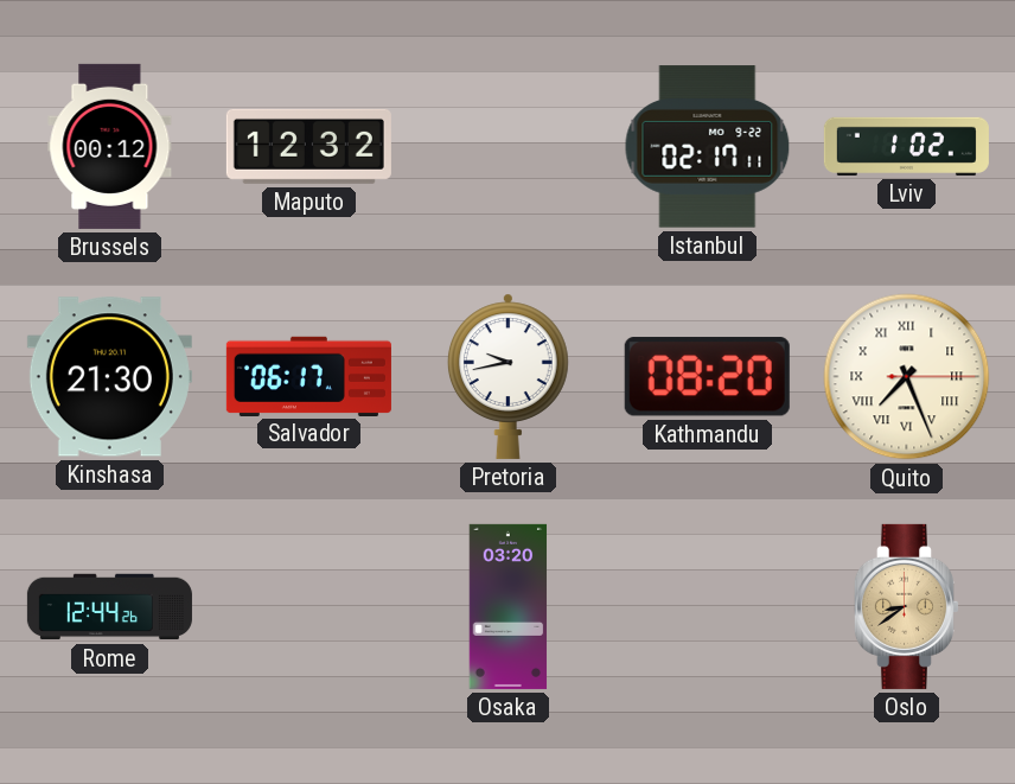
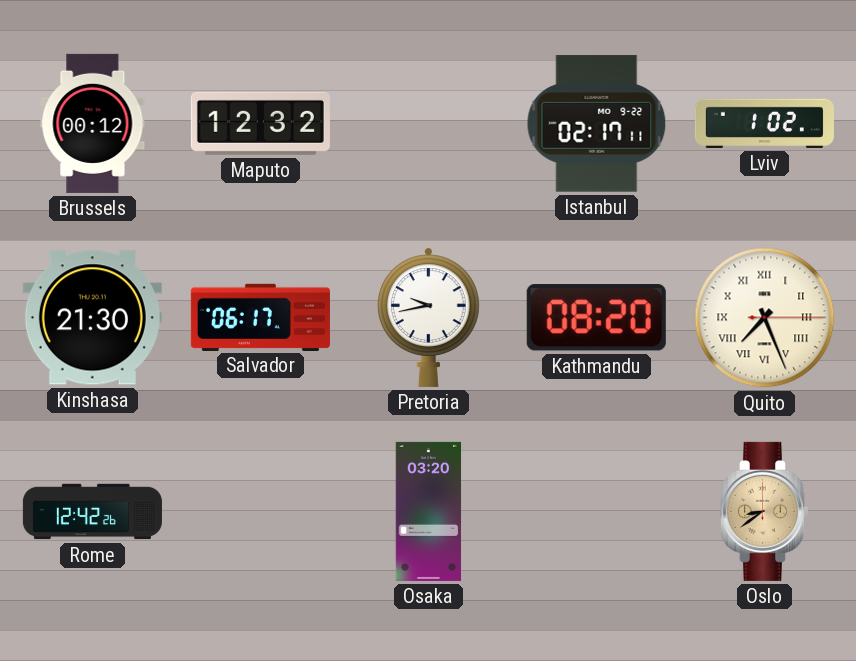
Rome: 12:44 -> 12:42
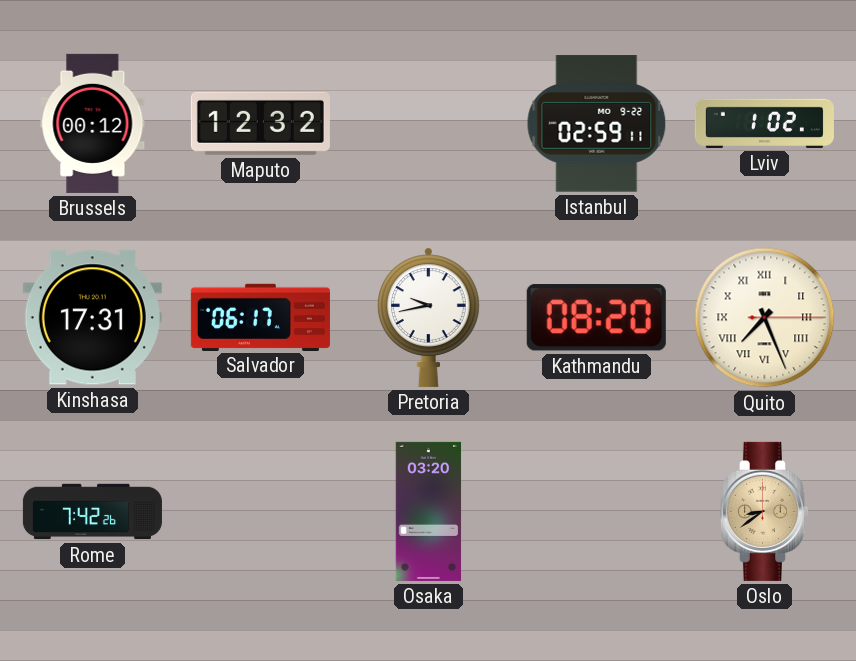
Istanbul: 02:17 -> 02:59
Kinshasa: 21:30 -> 17:31
Rome: 12:42 -> 7:42
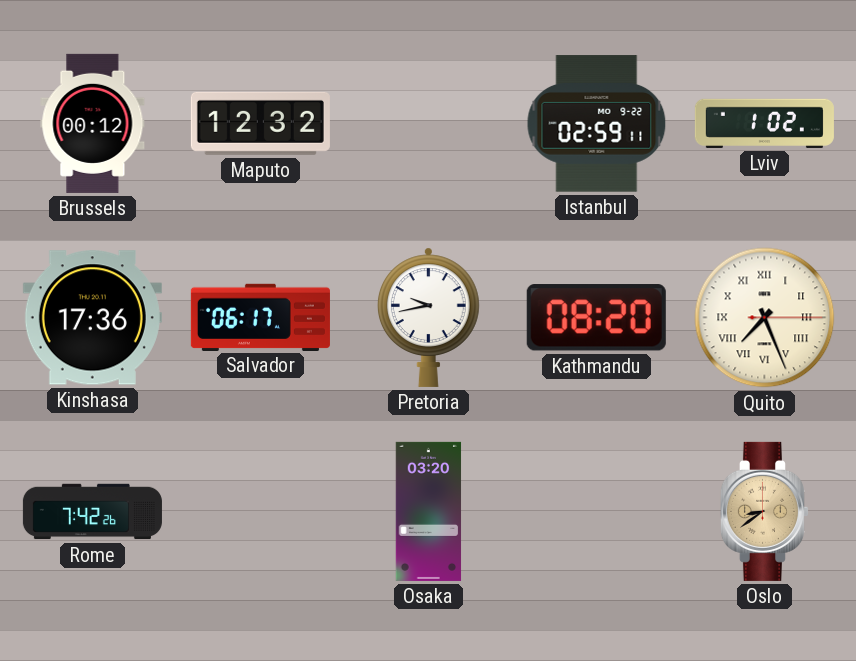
Kinshasa: 17:31 -> 17:36
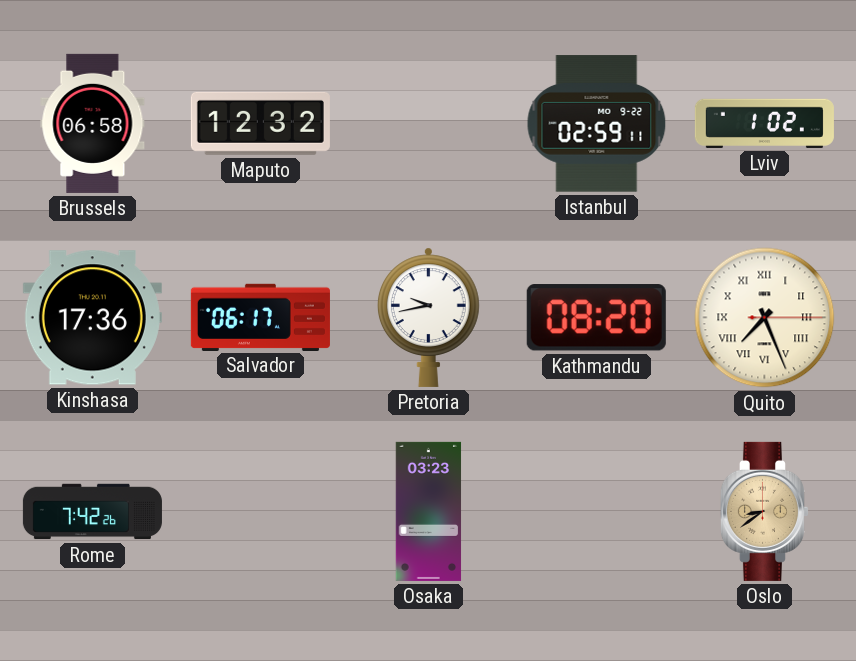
Brussels: 00:12 -> 06:58
Osaka: 03:20 -> 03:23
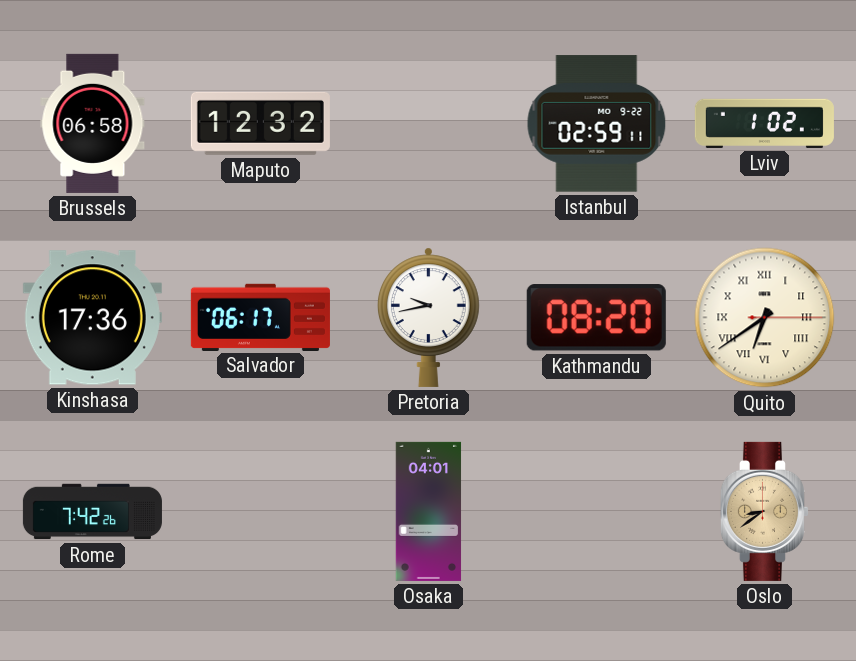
Quito: 7:26 -> 6:39
Osaka: 03:23 -> 04:01
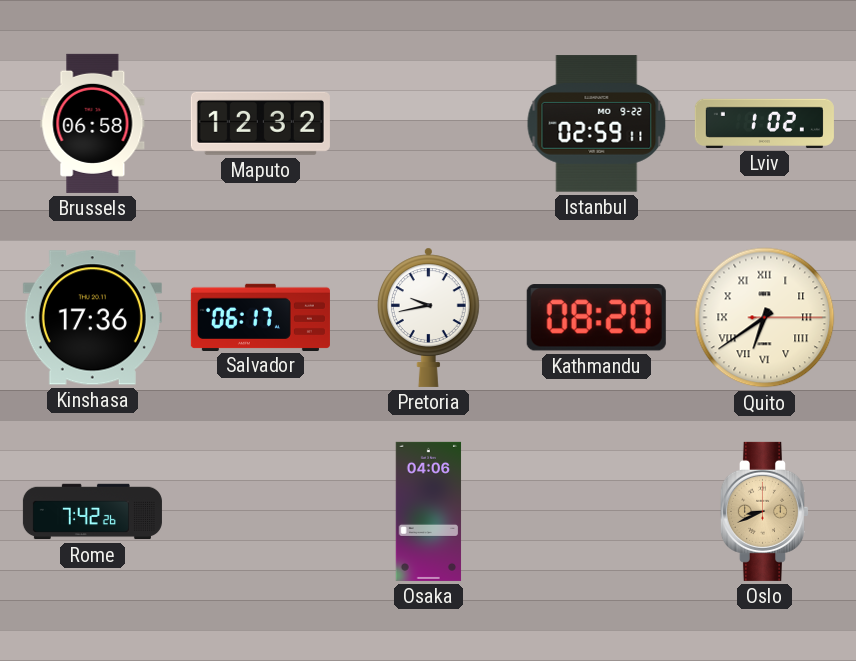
Osaka: 04:01 -> 04:06
Oslo: 8:39 -> 8:41
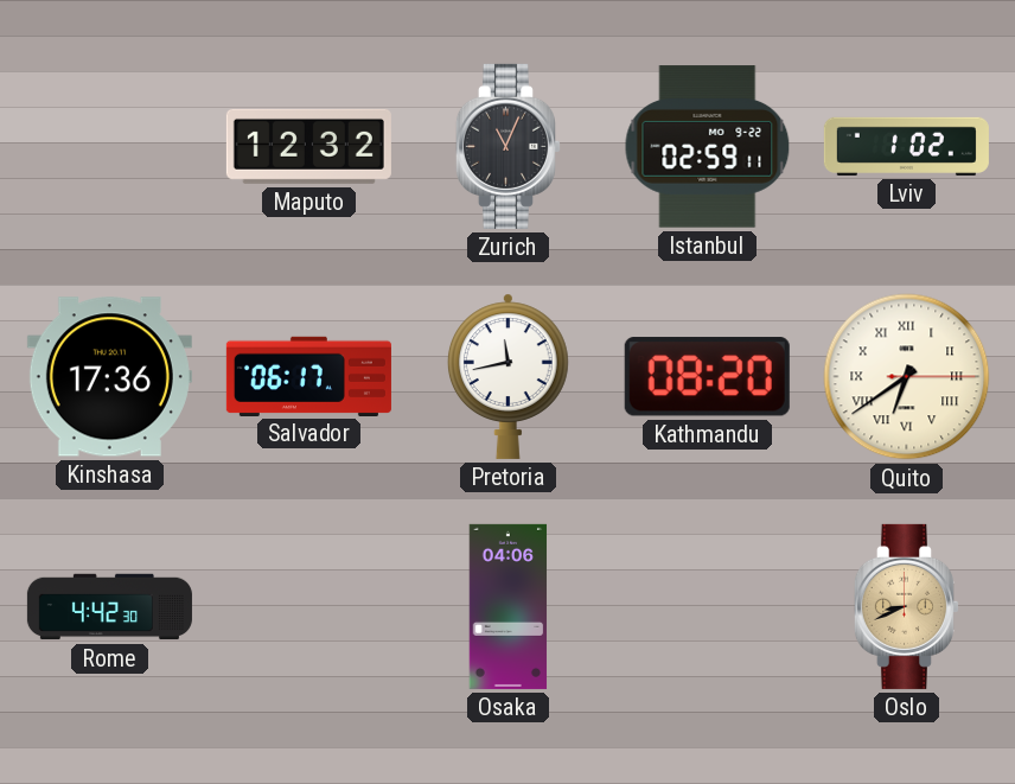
Brussels: 06:58 -> none
Zurich: none -> 11:04
Pretoria: 9:43 -> 11:43
Rome: 7:42 -> 4:42
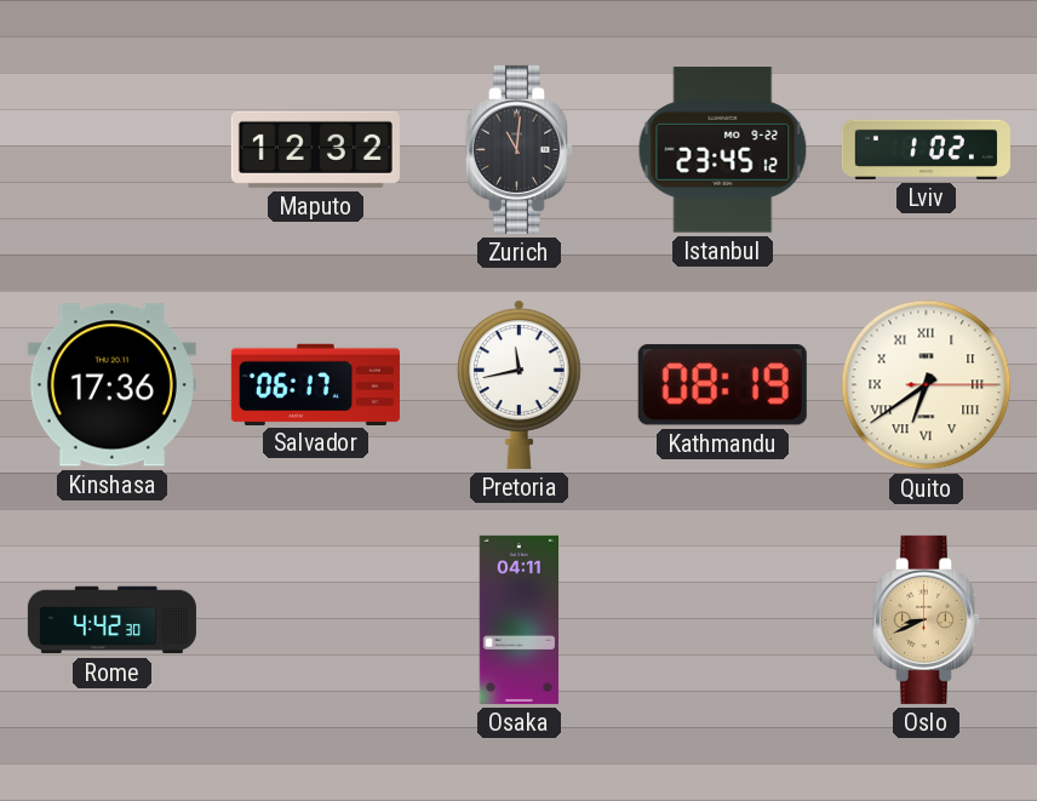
Zurich: 11:04 -> 11:01
Istanbul: 02:59 -> 23:45
Kathmandu: 08:20 -> 08:19
Osaka: 04:06 -> 04:11
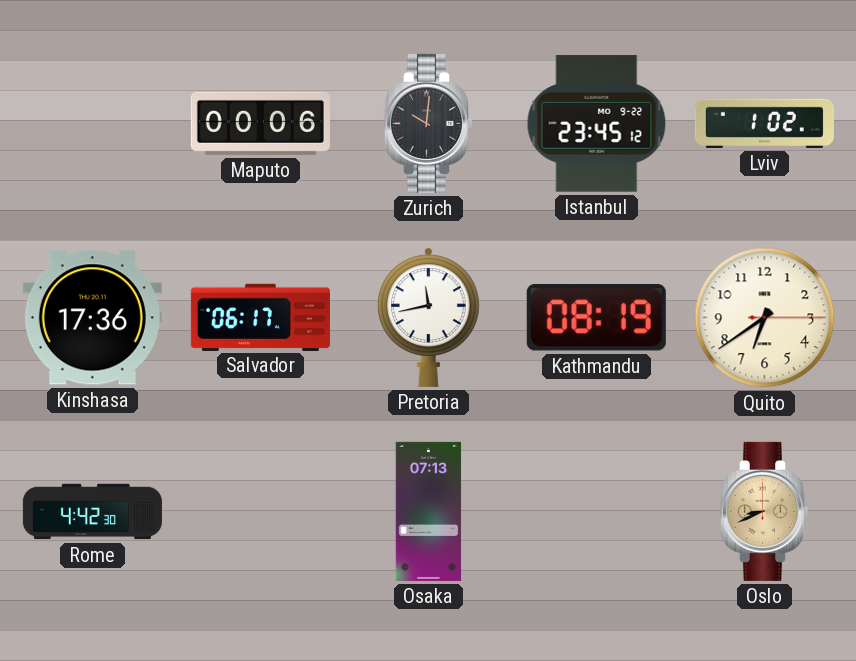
Maputo: 12:32 -> 00:06
Zurich: 11:01 -> 10:01
Quito numerals: Roman -> Arabic
Osaka: 04:11 -> 07:13
